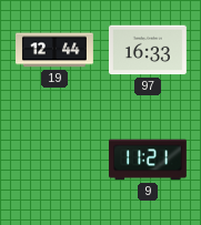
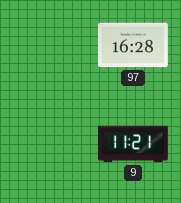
19: 12:44 -> none
97: 16:33 -> 16:28
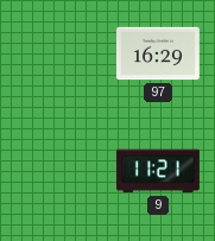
97: 16:28 -> 16:29
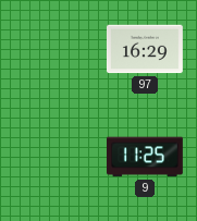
9: 11:21 -> 11:25
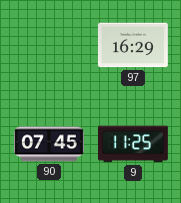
90: none -> 07:45
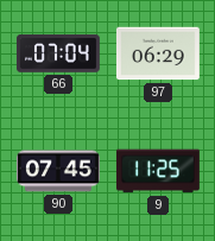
66: none -> 07:04
97: 16:29 -> 06:29
